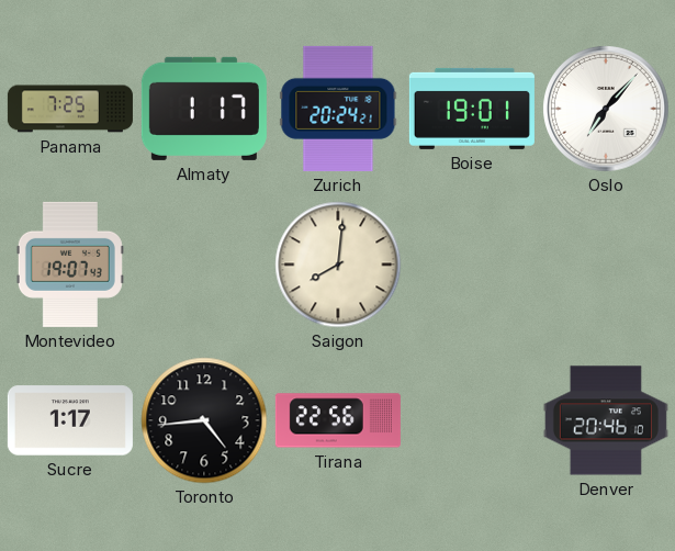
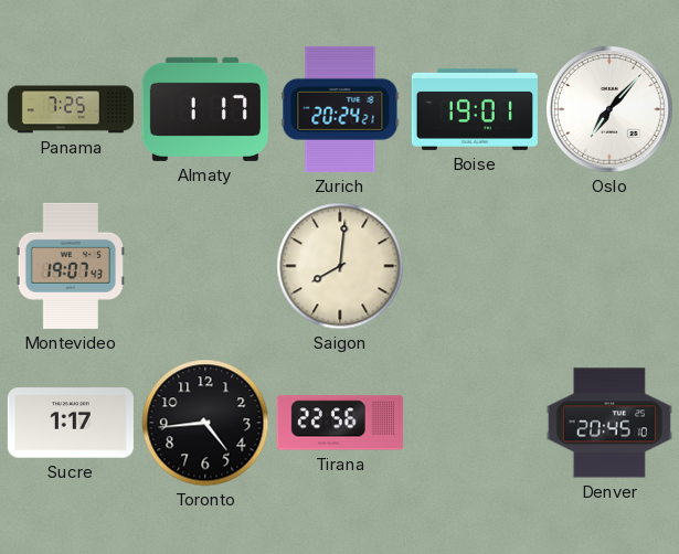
Denver: 20:46 -> 20:45
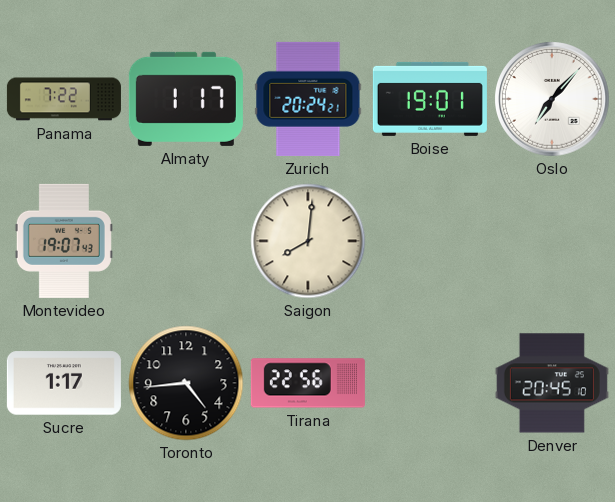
Panama: 7:25 -> 7:22
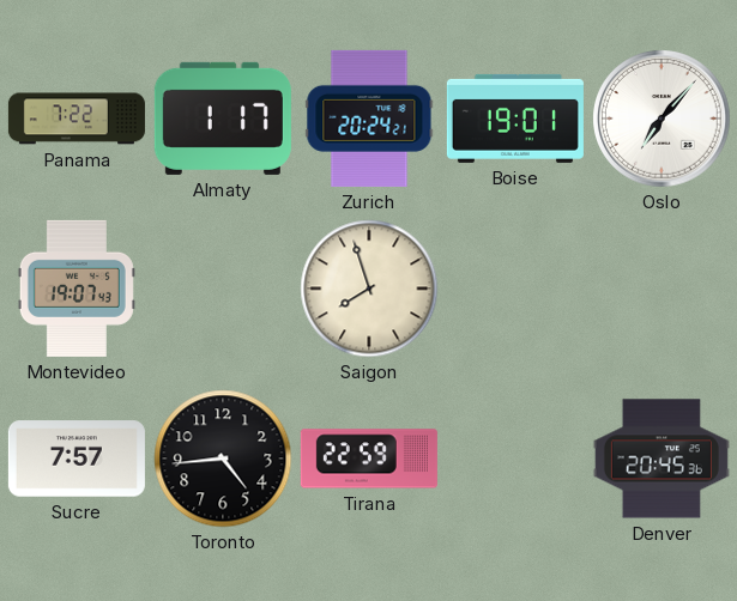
Saigon: 8:01 -> 7:57
Sucre: 1:17 -> 7:57
Tirana: 22:56 -> 22:59
Denver: 20:45:10 -> 20:45:36
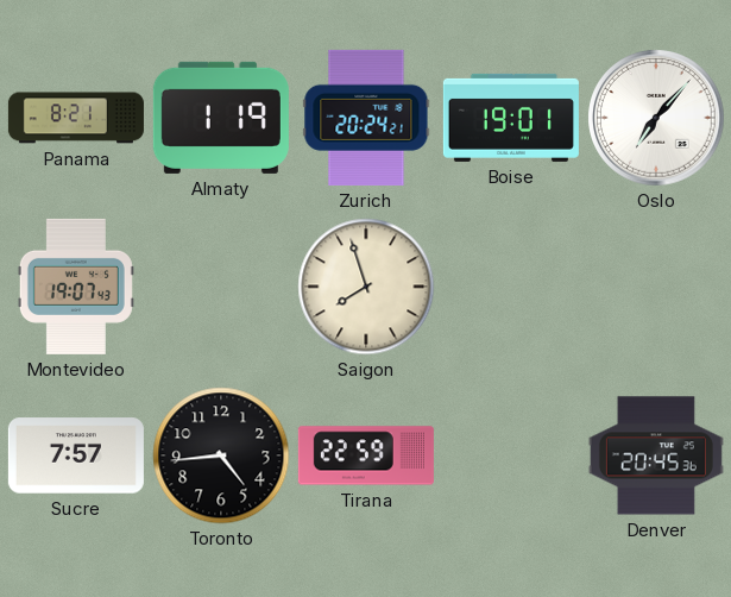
Panama: 7:22 -> 8:21
Almaty: 1:17 -> 1:19
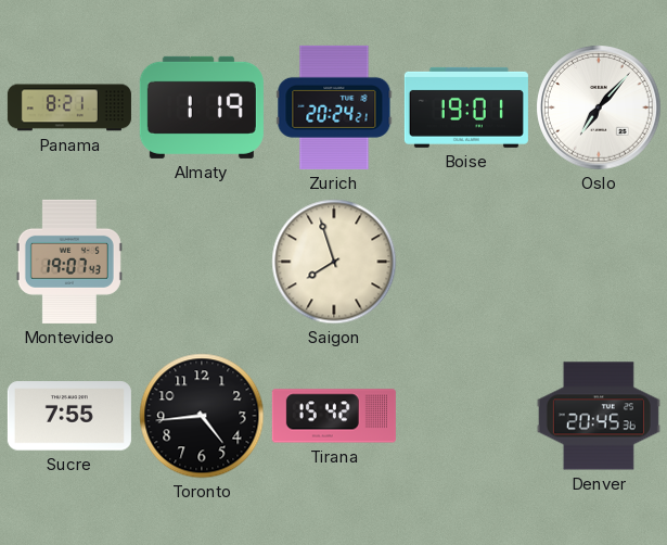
Sucre: 7:57 -> 7:55
Tirana: 22:59 -> 15:42
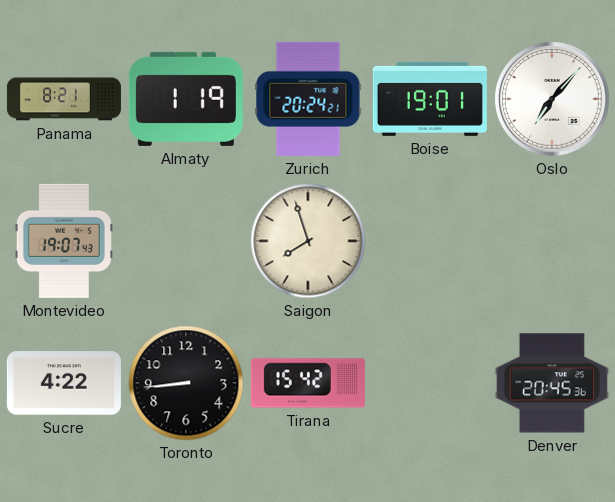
Sucre: 7:55 -> 4:22
Toronto: 4:44 -> 8:44
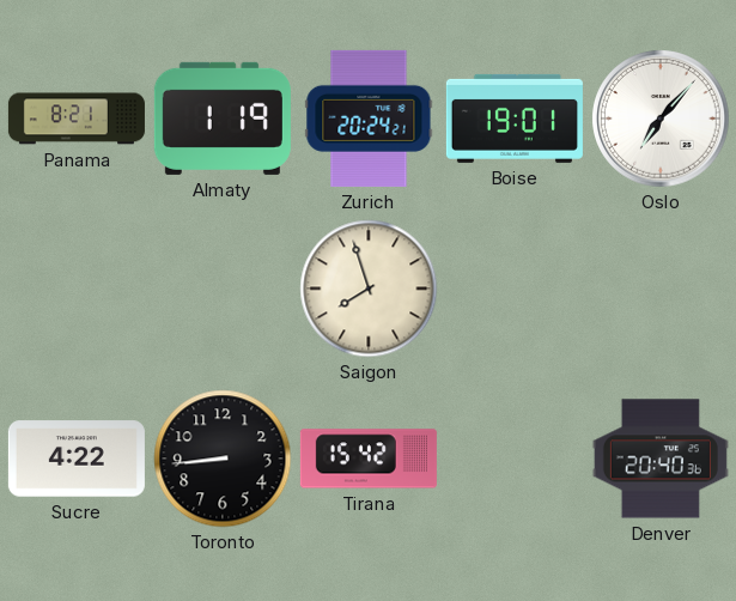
Montevideo: 19:07 -> none
Denver: 20:45 -> 20:40
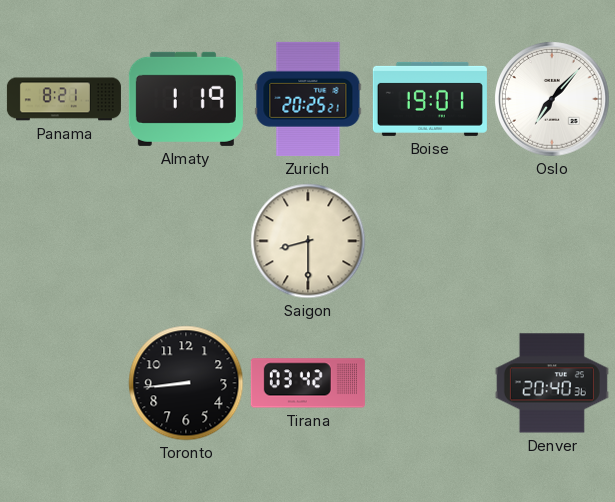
Zurich: 20:24 -> 20:25
Saigon: 7:57 -> 8:30
Sucre: 4:22 -> none
Tirana: 15:42 -> 03:42
